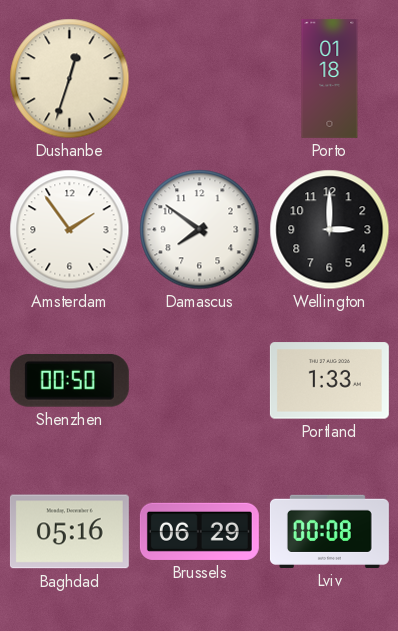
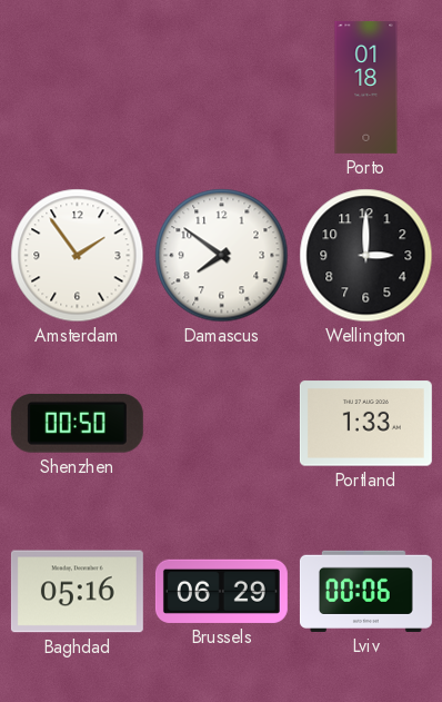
Dushanbe: 12:33 -> none
Lviv: 00:08 -> 00:06
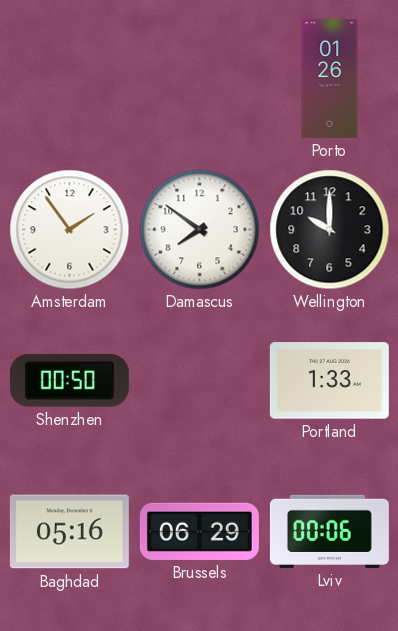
Porto: 01:18 -> 01:26
Wellington: 3:00 -> 10:00
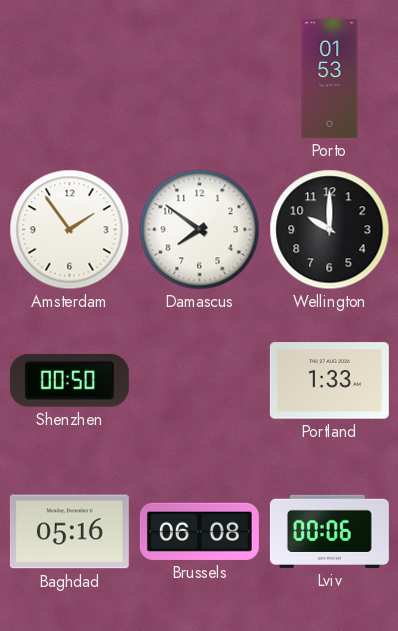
Porto: 01:26 -> 01:53
Brussels: 06:29 -> 06:08
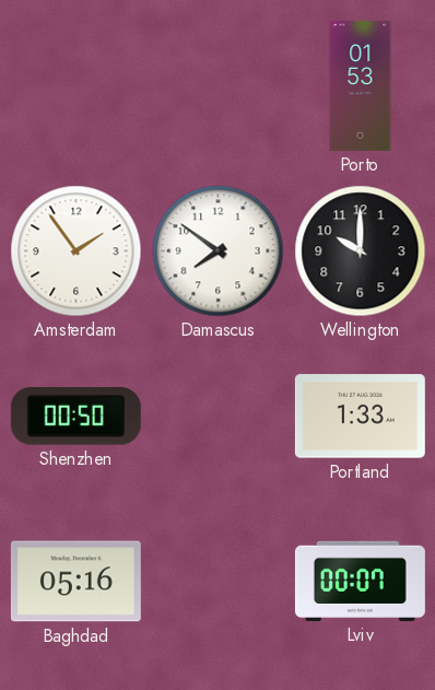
Brussels: 06:08 -> none
Lviv: 00:06 -> 00:07
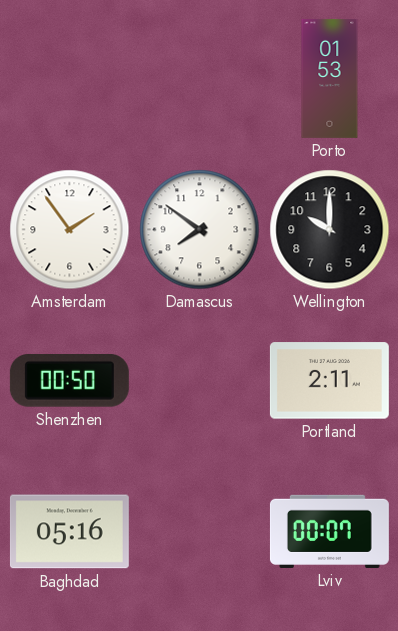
Portland: 1:33 -> 2:11
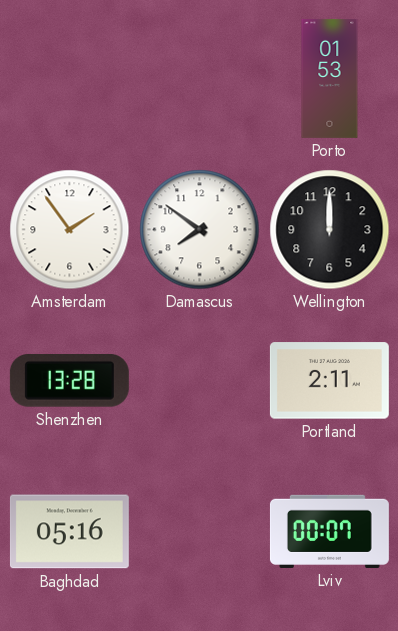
Wellington: 10:00 -> 12:00
Shenzhen: 00:50 -> 13:28
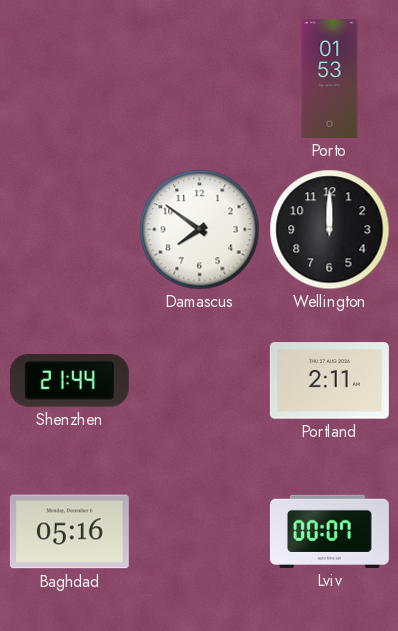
Amsterdam: 1:54 -> none
Shenzhen: 13:28 -> 21:44
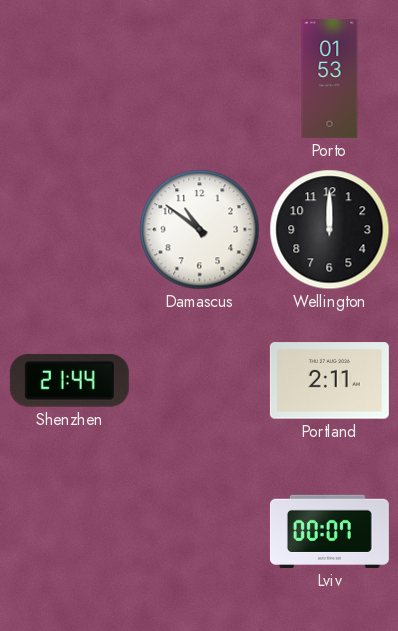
Damascus: 7:51 -> 10:51
Baghdad: 05:16 -> none
